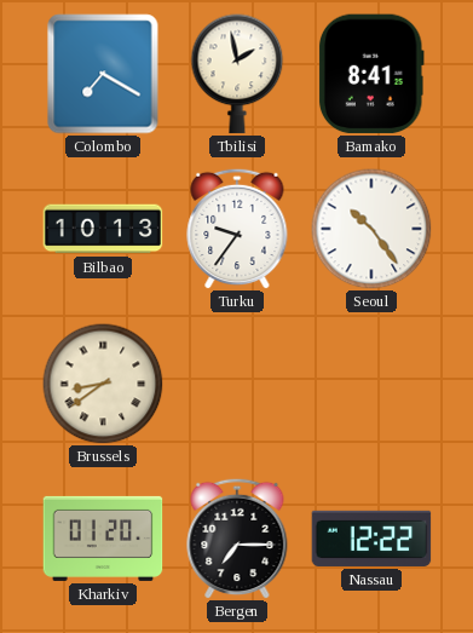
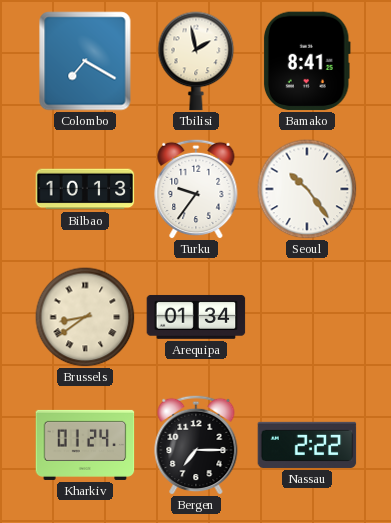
Arequipa: none -> 01:34
Kharkiv: 01:20 -> 01:24
Nassau: 12:22 -> 2:22
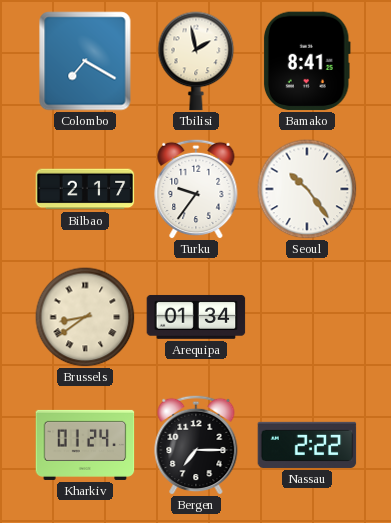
Bilbao: 10:13 -> 2:17
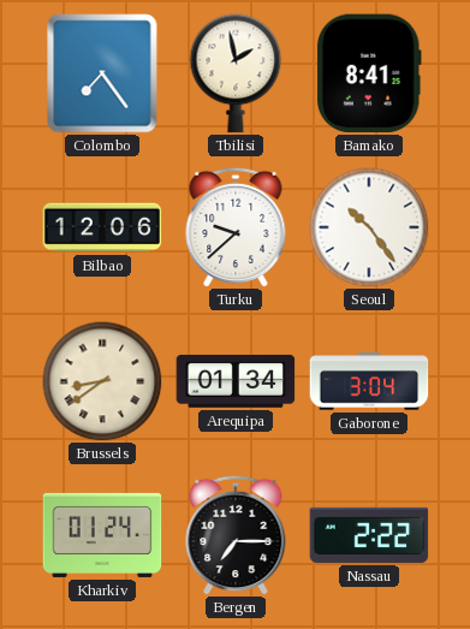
Colombo: 7:20 -> 7:24
Bilbao: 2:17 -> 12:06
Turku: 9:36 -> 9:38
Gaborone: none -> 3:04
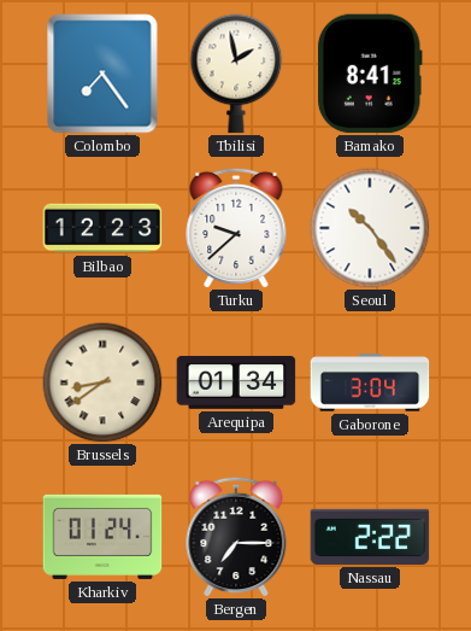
Bilbao: 12:06 -> 12:23
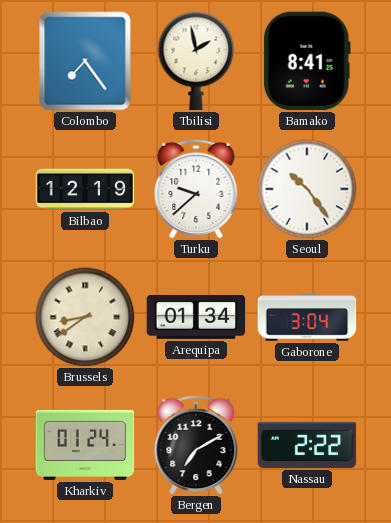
Bilbao: 12:23 -> 12:19
Bergen: 7:15 -> 7:10
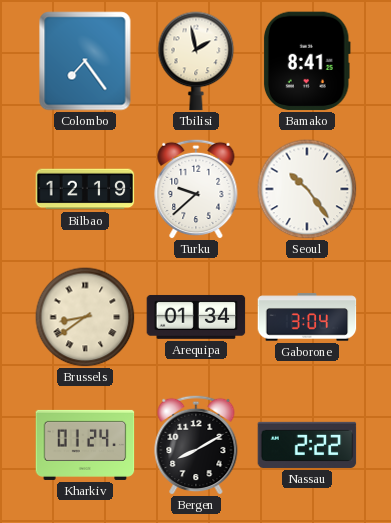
Bergen: 7:10 -> 8:10
